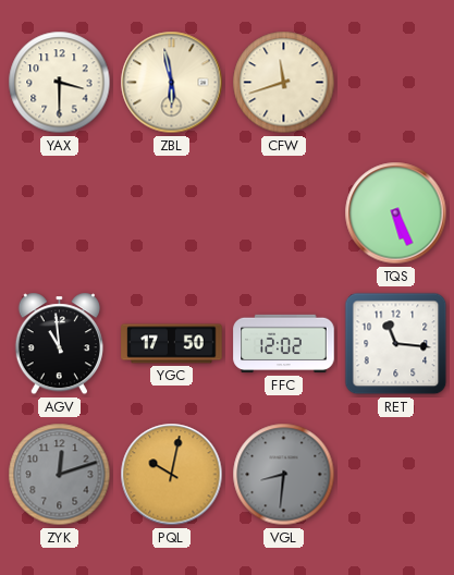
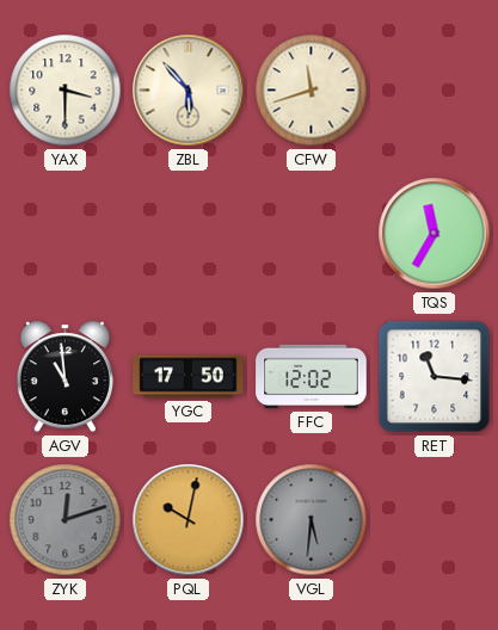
ZBL: 5:58 -> 5:53
TQS: 5:26 -> 11:35
VGL: 8:31 -> 5:31
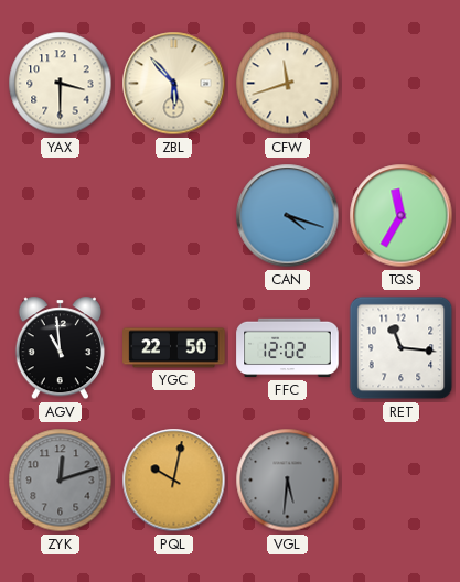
CAN: none -> 4:18
YGC: 17:50 -> 22:50
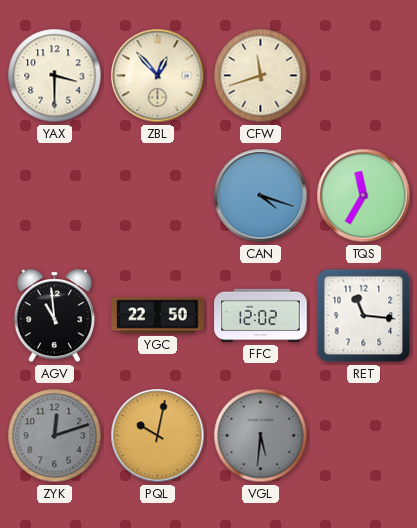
ZBL: 5:53 -> 12:53
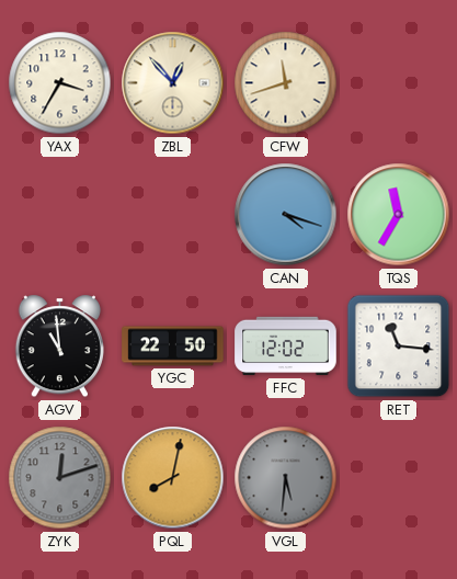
YAX: 3:30 -> 3:35
PQL: 10:02 -> 8:02
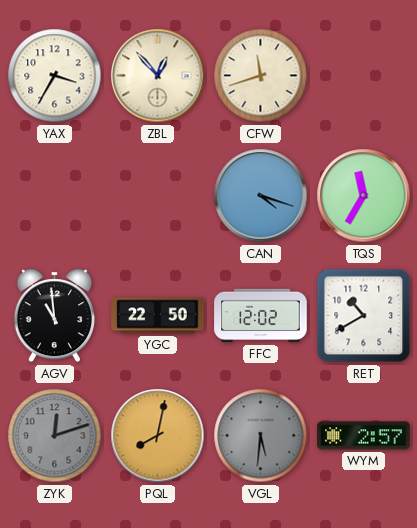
RET: 11:16 -> 10:40
WYM: none -> 2:57
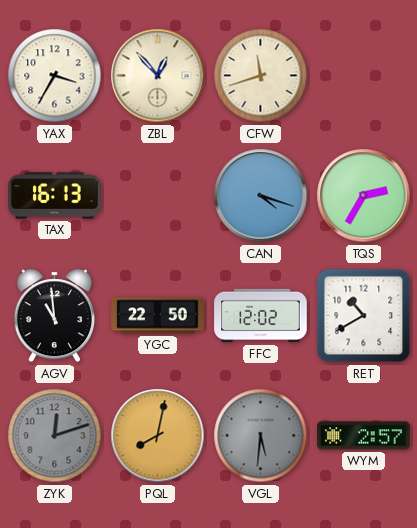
TAX: none -> 16:13
TQS: 11:35 -> 2:35
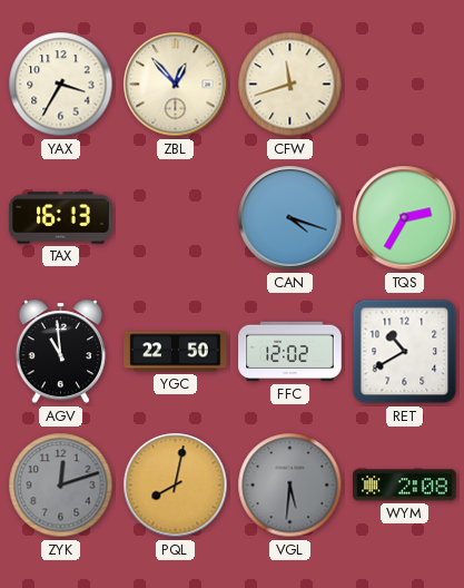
WYM: 2:57 -> 2:08
